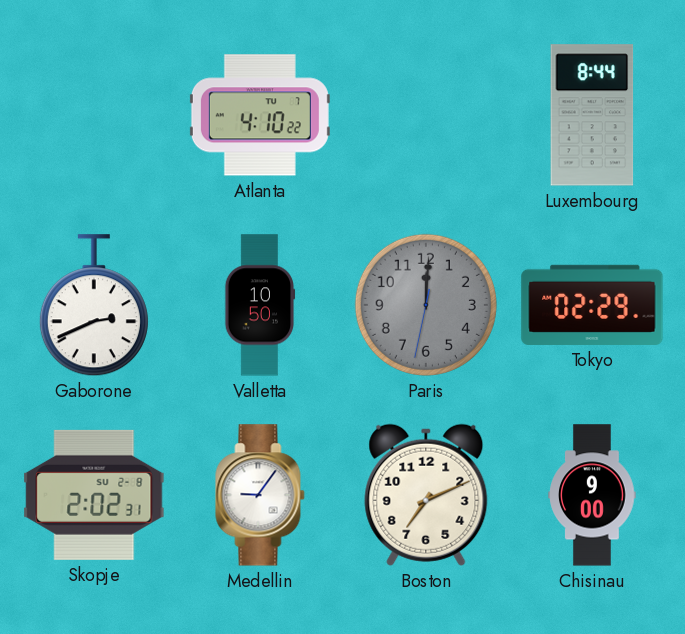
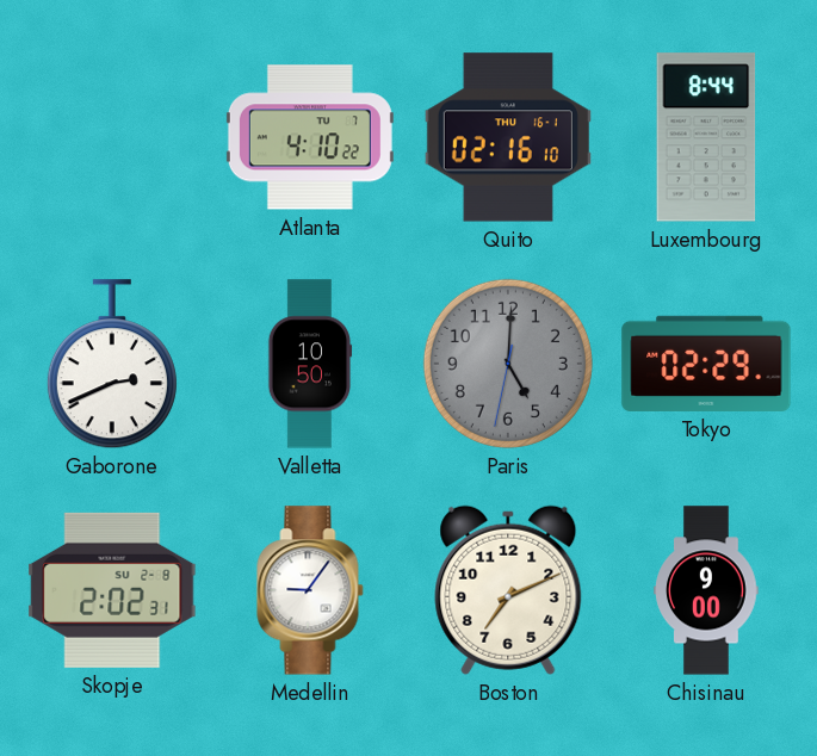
Quito: none -> 02:16
Paris: 12:00 -> 5:00
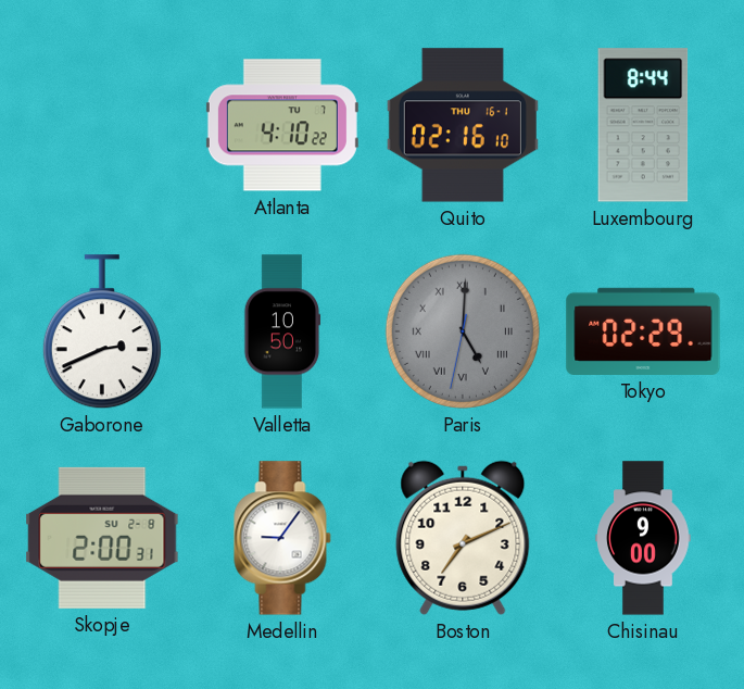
Paris numerals: Arabic -> Roman
Skopje: 2:02 -> 2:00
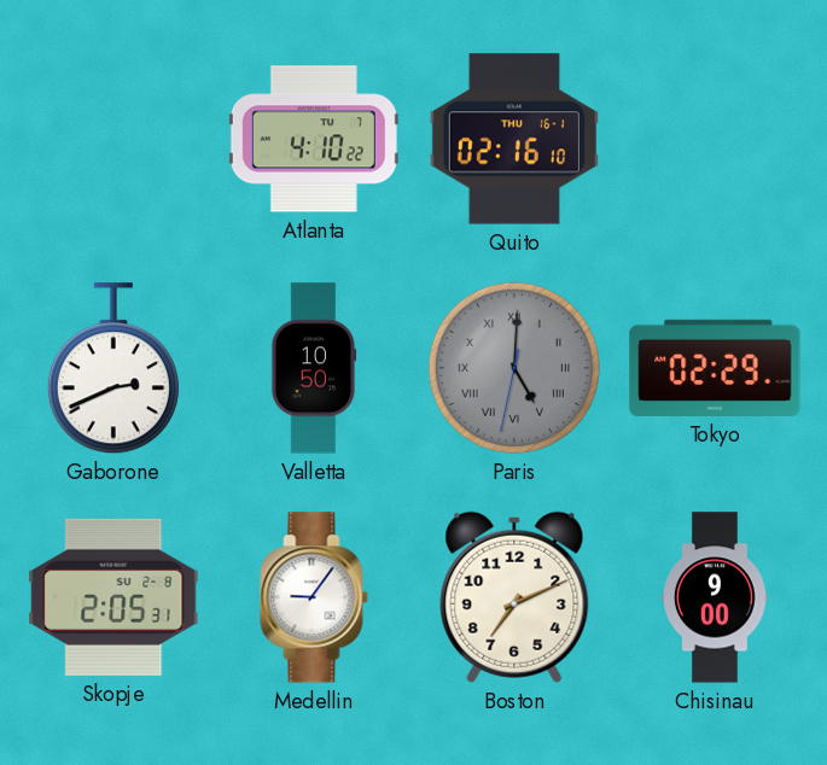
Luxembourg: 8:44 -> none
Skopje: 2:00 -> 2:05
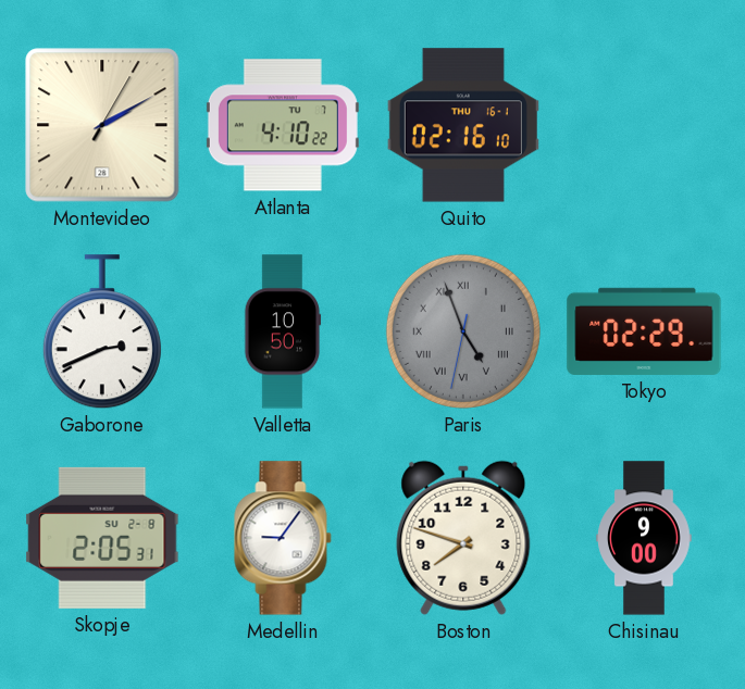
Montevideo: none -> 2:10
Paris: 5:00 -> 4:56
Boston: 7:11 -> 7:48
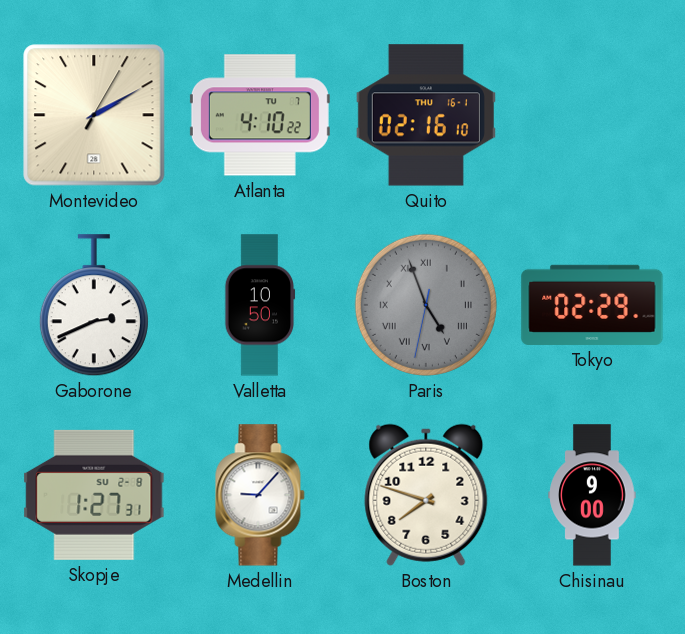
Skopje: 2:05 -> 1:27
Medellin: 9:06 -> 9:07
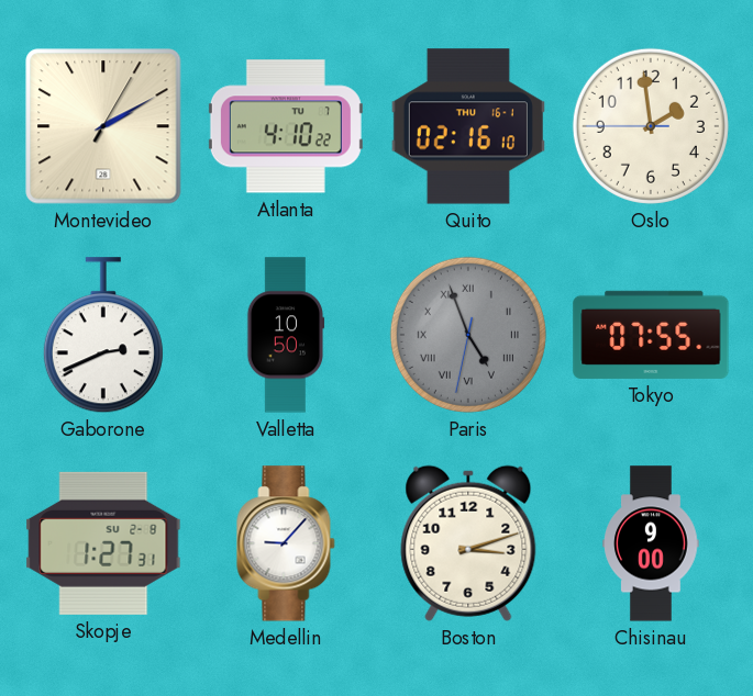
Oslo: none -> 1:58
Tokyo: 02:29 -> 07:55
Boston: 7:48 -> 3:12
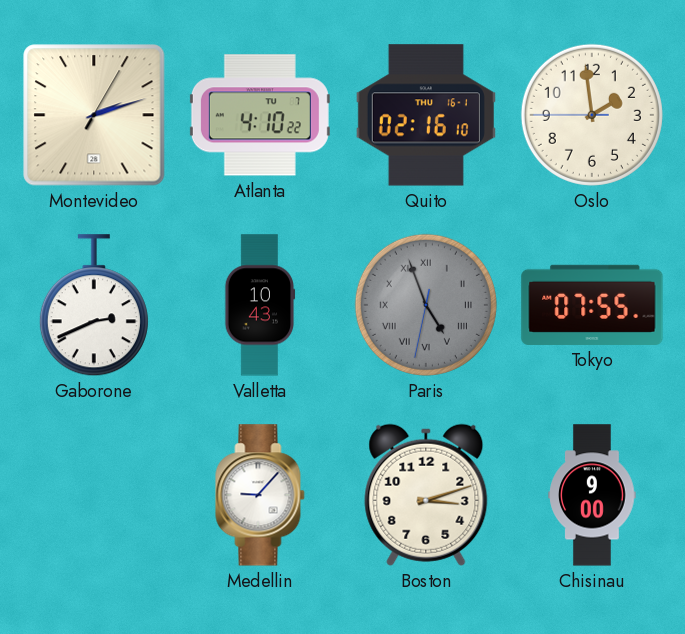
Montevideo: 2:10 -> 2:12
Valletta: 10:50 -> 10:43
Skopje: 1:27 -> none
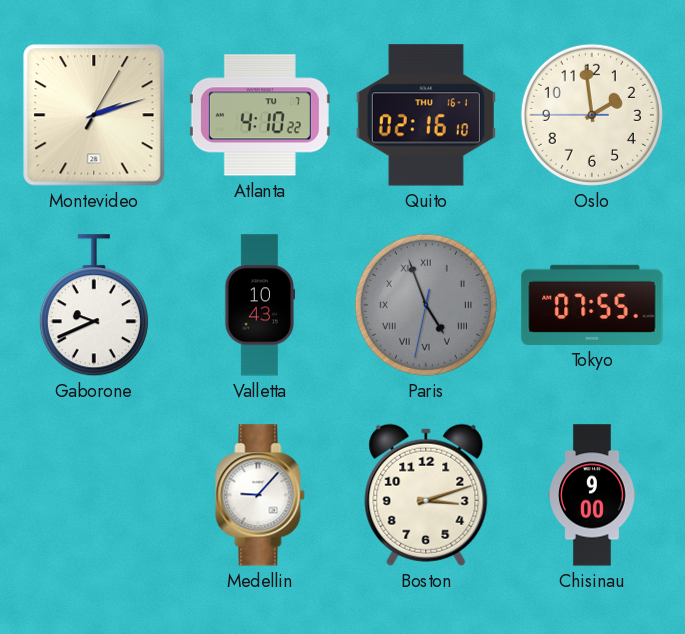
Gaborone: 2:41 -> 9:41
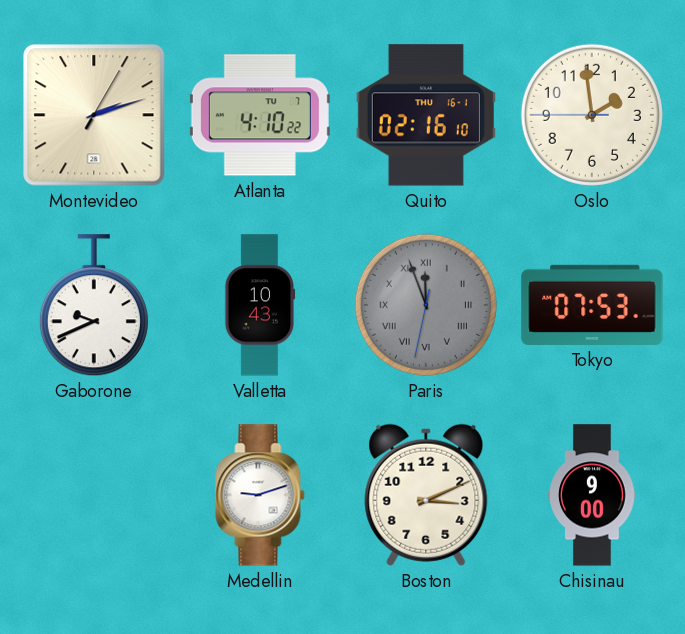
Paris: 4:56 -> 11:56
Tokyo: 07:55 -> 07:53
Medellin: 9:07 -> 9:12
Boston: 3:12 -> 3:11
